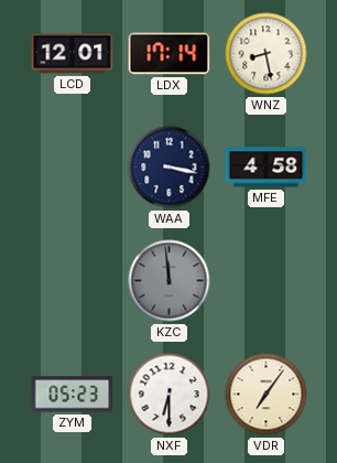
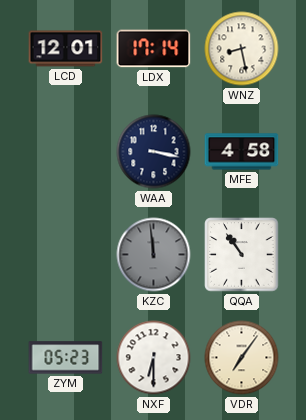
QQA: none -> 10:54
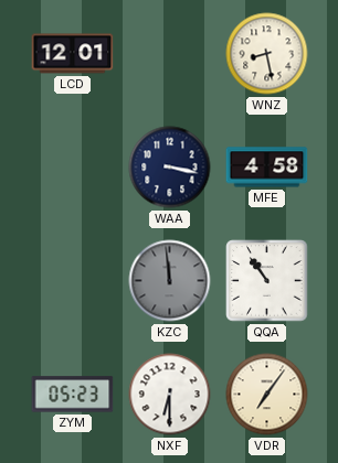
LDX: 17:14 -> none
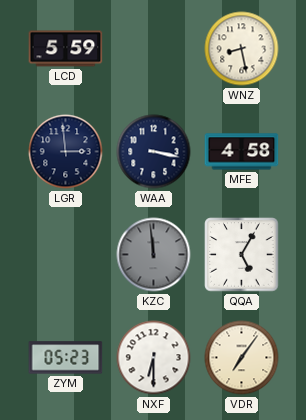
LCD: 12:01 -> 5:59
LGR: none -> 2:59
QQA: 10:54 -> 5:05
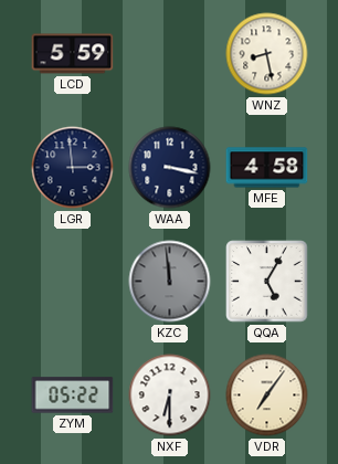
ZYM: 05:23 -> 05:22
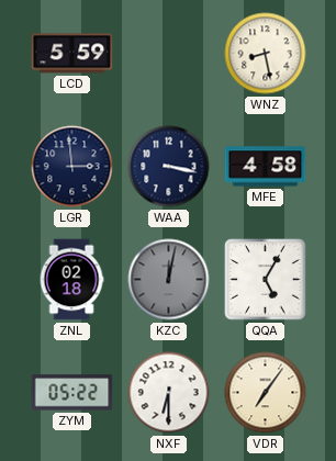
ZNL: none -> 02:18
KZC: 11:59 -> 12:02
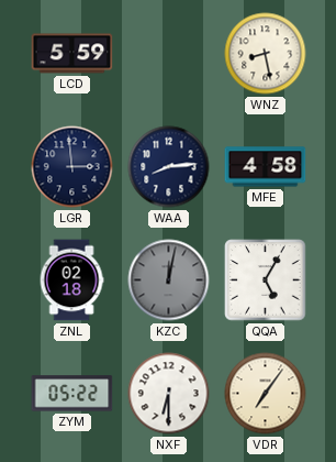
WAA: 3:17 -> 8:14
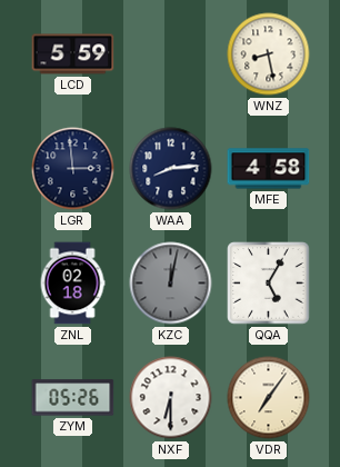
ZYM: 05:22 -> 05:26
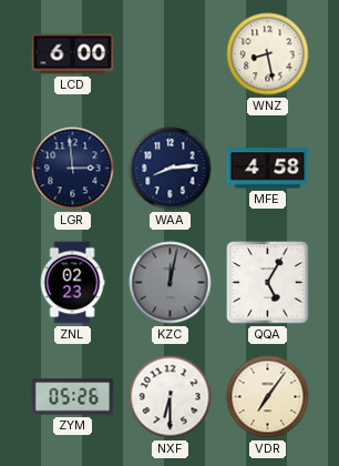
LCD: 5:59 -> 6:00
ZNL: 02:18 -> 02:23
